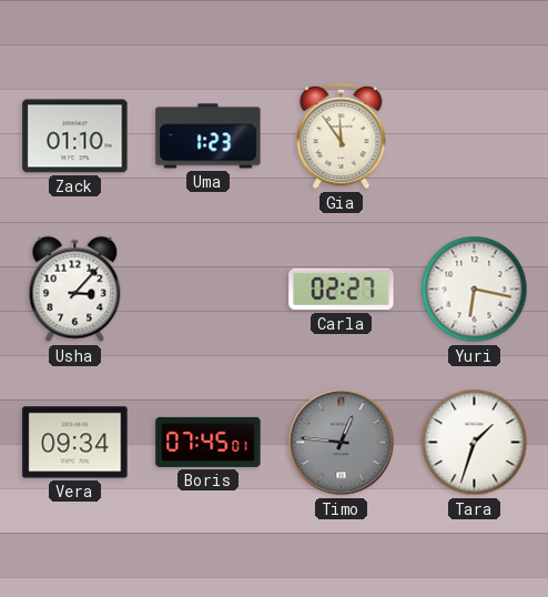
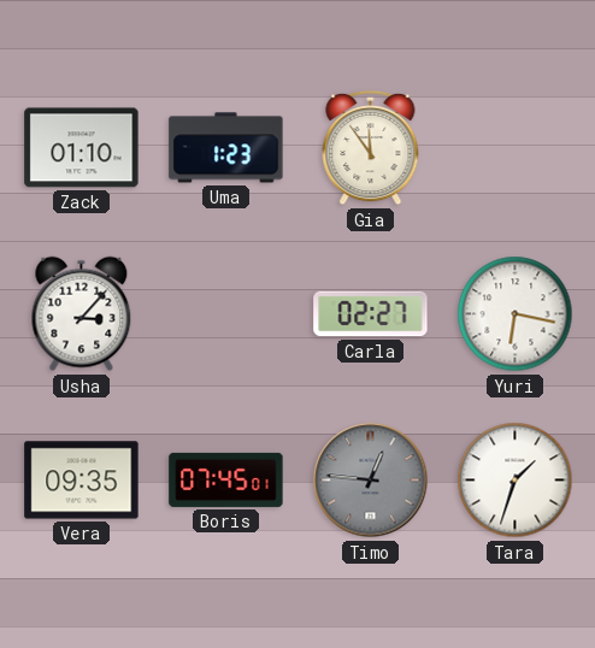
Vera: 09:34 -> 09:35
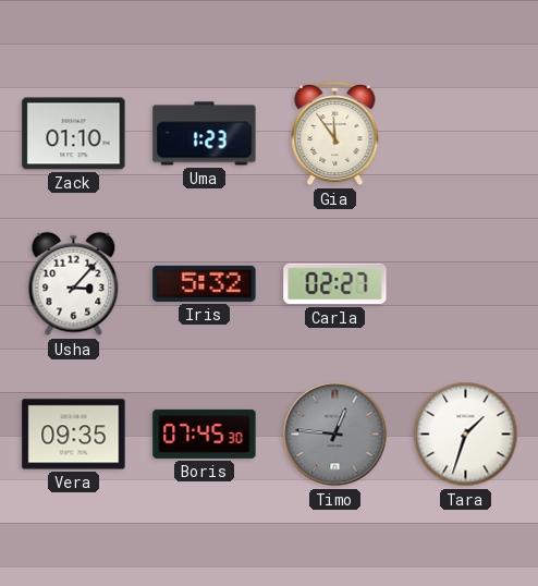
Iris: none -> 5:32
Yuri: 6:17 -> none
Boris: 07:45:01 -> 07:45:30
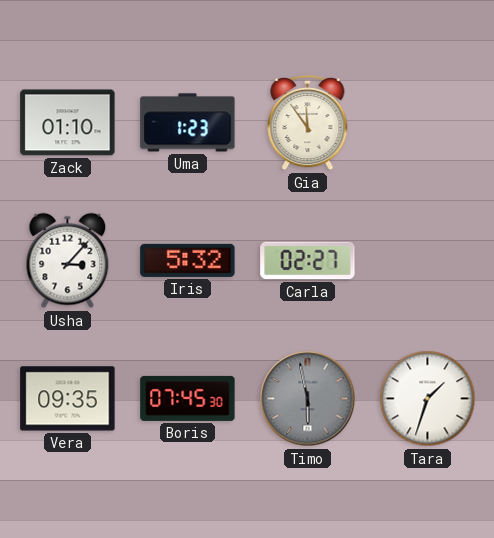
Timo: 12:46 -> 5:58
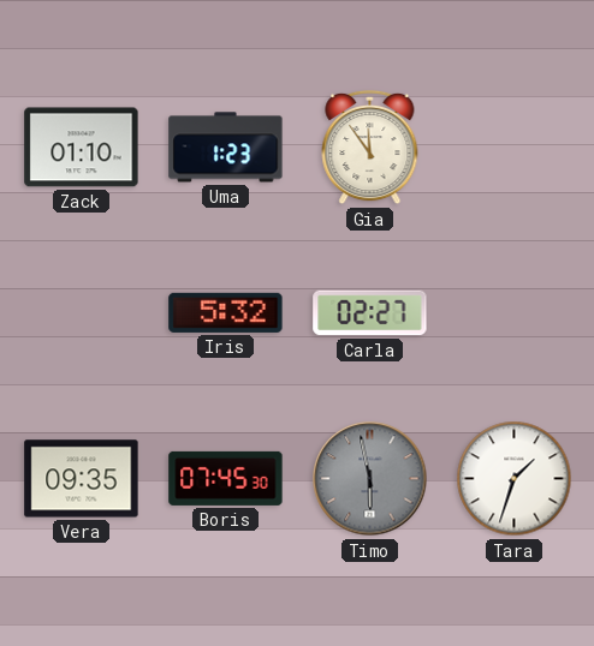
Usha: 3:07 -> none
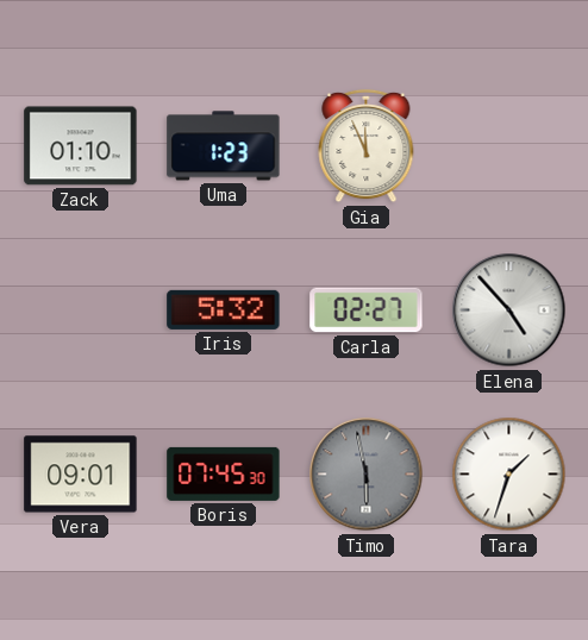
Gia: 11:54 -> 11:56
Elena: none -> 4:53
Vera: 09:35 -> 09:01
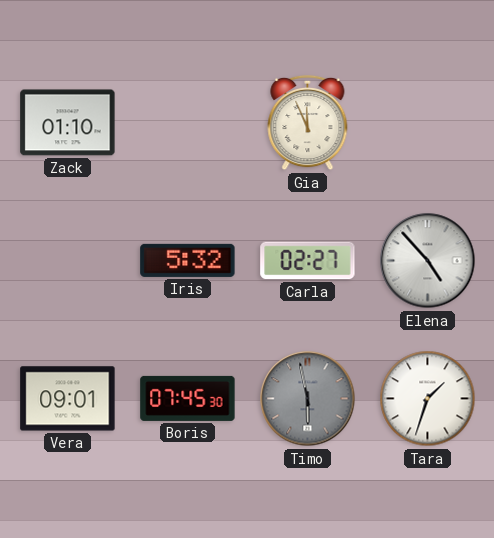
Uma: 1:23 -> none
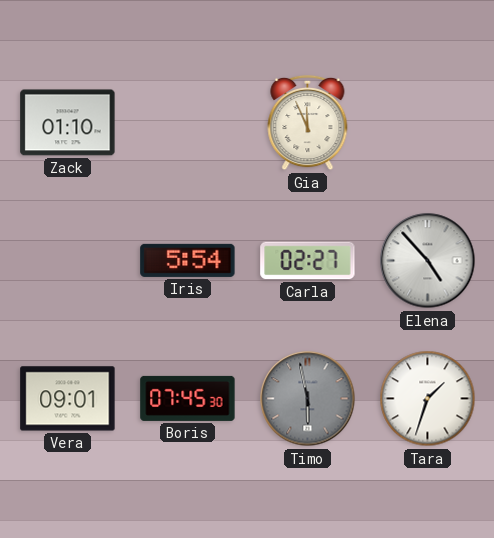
Iris: 5:32 -> 5:54
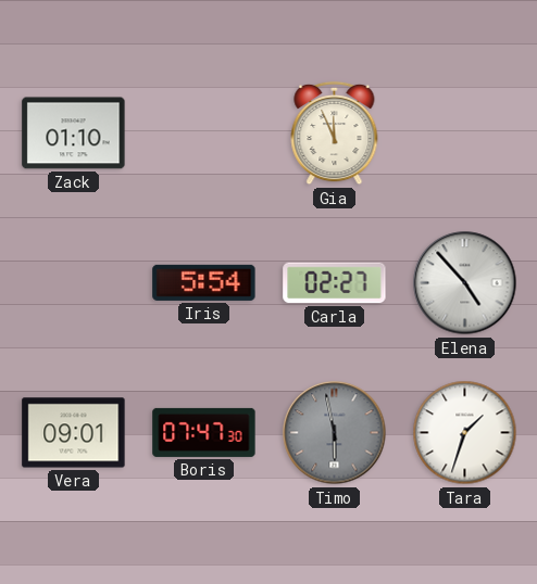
Boris: 07:45 -> 07:47
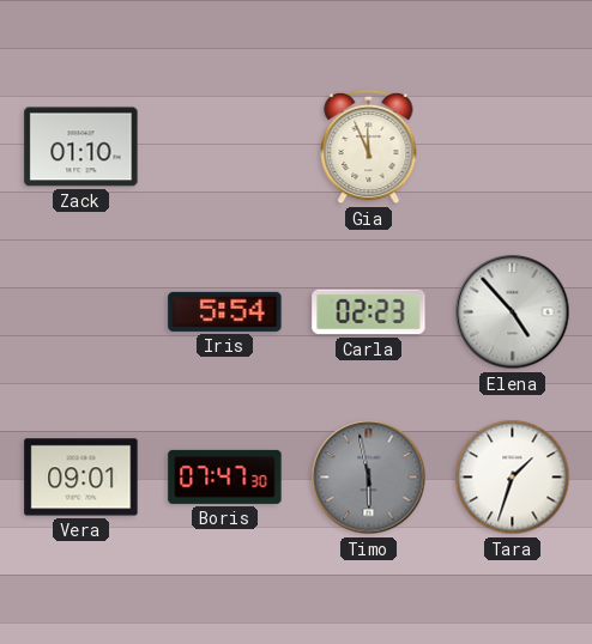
Carla: 02:27 -> 02:23
